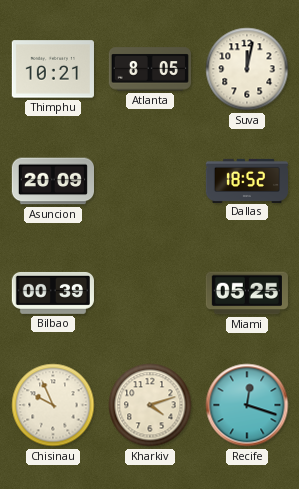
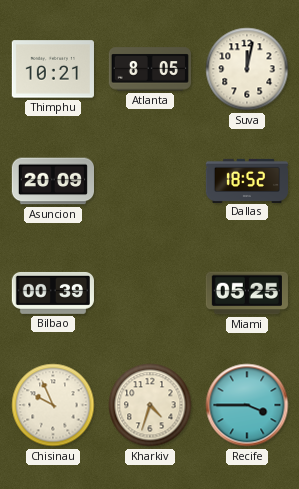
Kharkiv: 4:12 -> 4:33
Recife: 12:18 -> 3:45
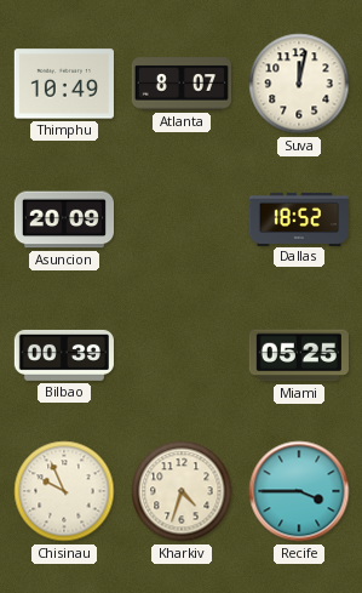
Thimphu: 10:21 -> 10:49
Atlanta: 8:05 -> 8:07
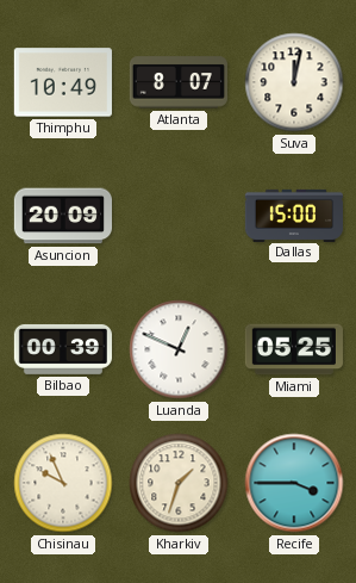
Dallas: 18:52 -> 15:00
Luanda: none -> 12:49
Kharkiv: 4:33 -> 1:33
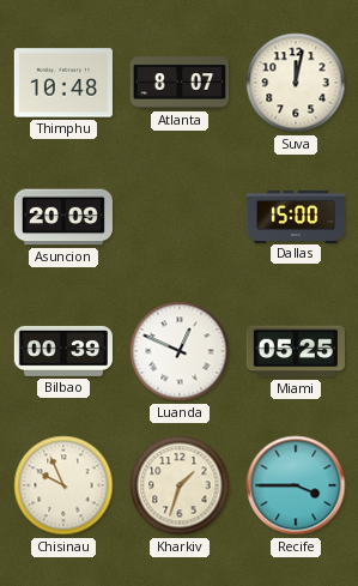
Thimphu: 10:49 -> 10:48
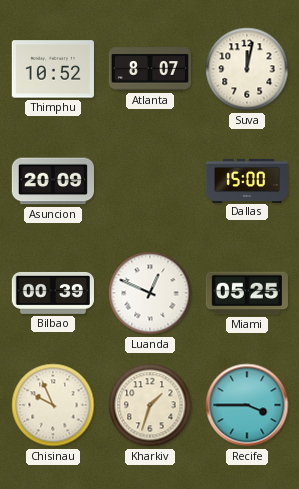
Thimphu: 10:48 -> 10:52
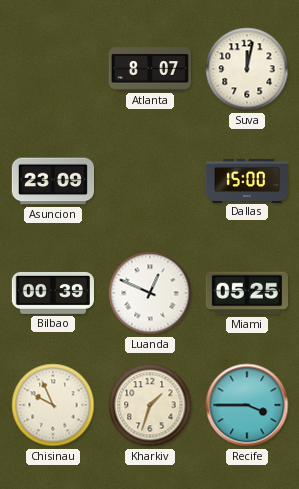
Thimphu: 10:52 -> none
Asuncion: 20:09 -> 23:09
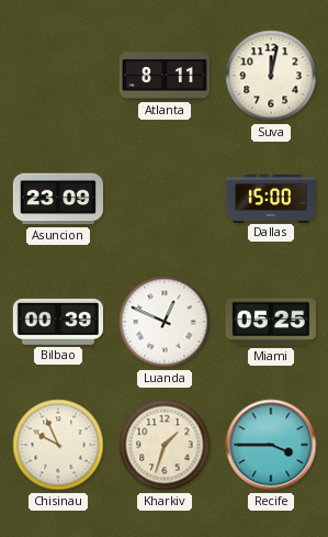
Atlanta: 8:07 -> 8:11
